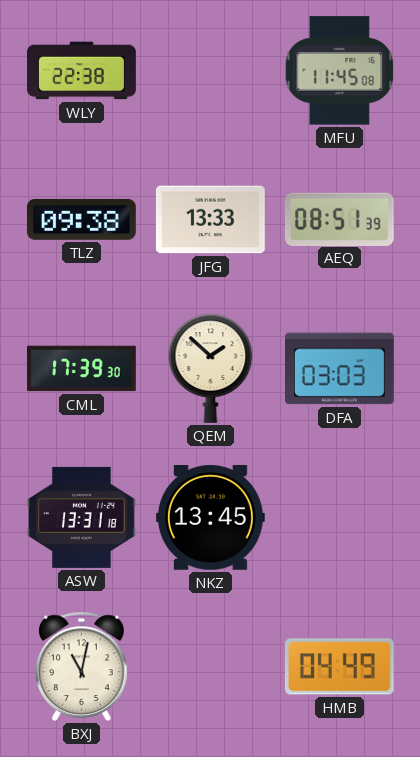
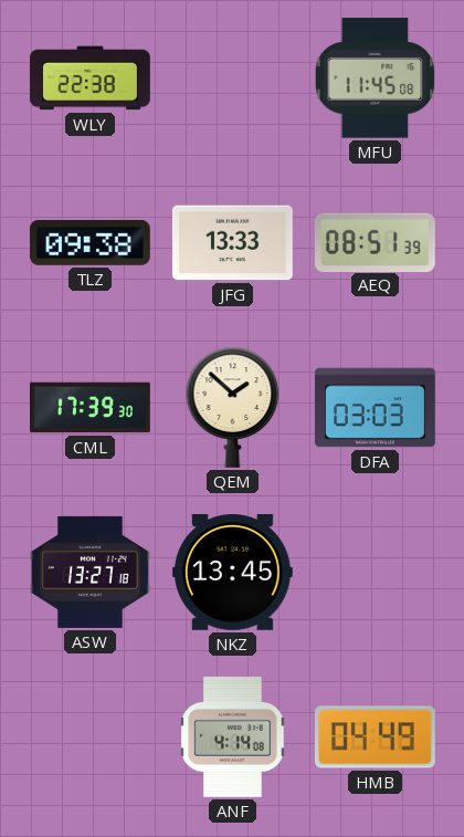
ASW: 13:31 -> 13:27
BXJ: 11:02 -> none
ANF: none -> 4:14
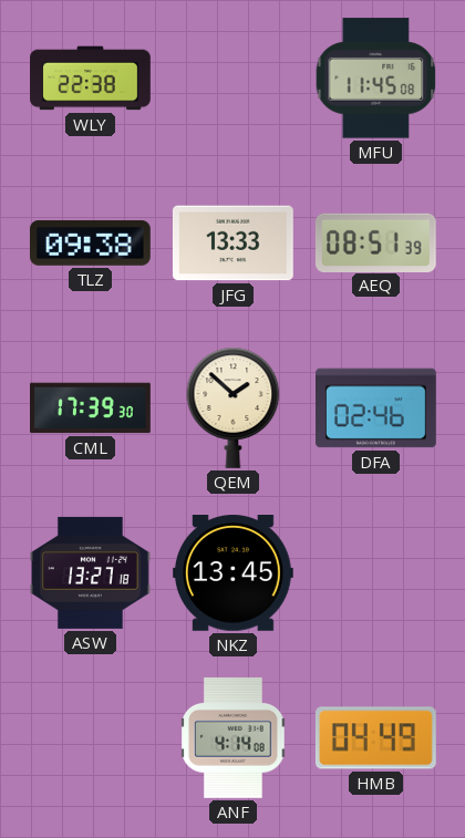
DFA: 03:03 -> 02:46
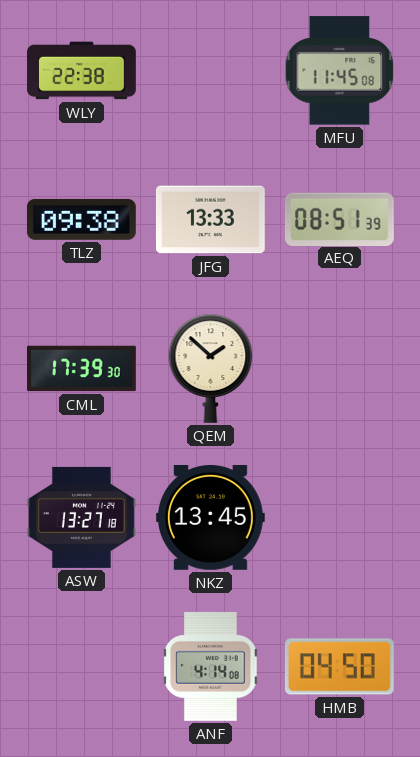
DFA: 02:46 -> none
HMB: 04:49 -> 04:50
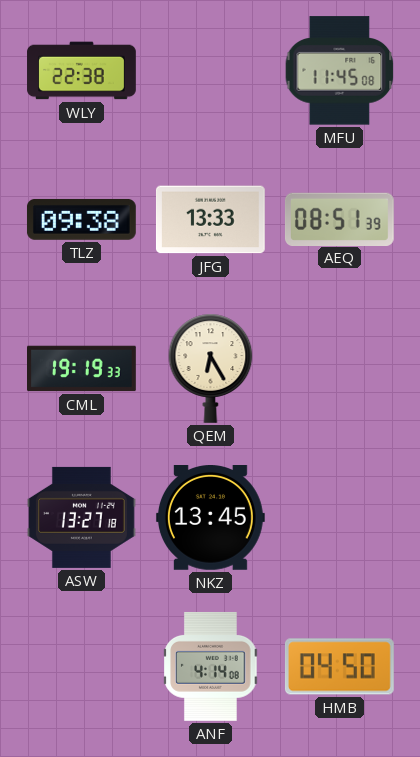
CML: 17:39 -> 19:19
QEM: 1:52 -> 6:25
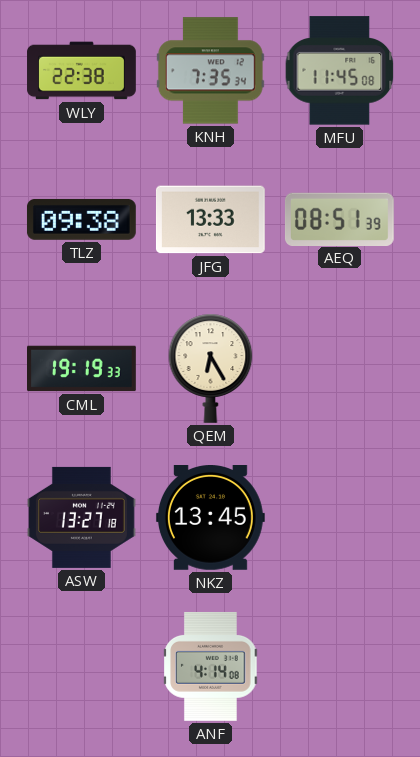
KNH: none -> 7:35
HMB: 04:50 -> none
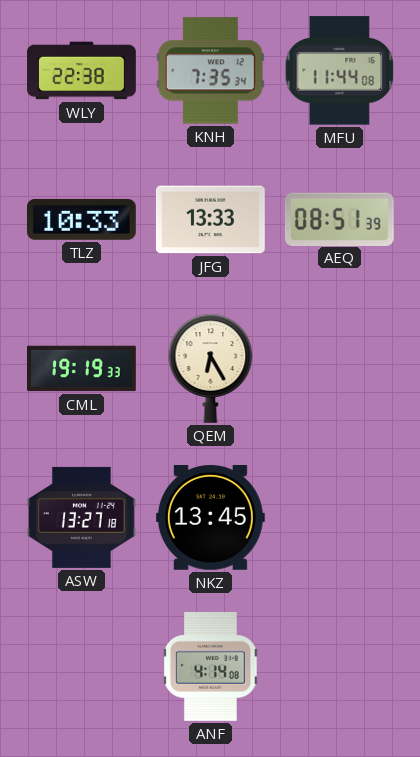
MFU: 11:45 -> 11:44
TLZ: 09:38 -> 10:33
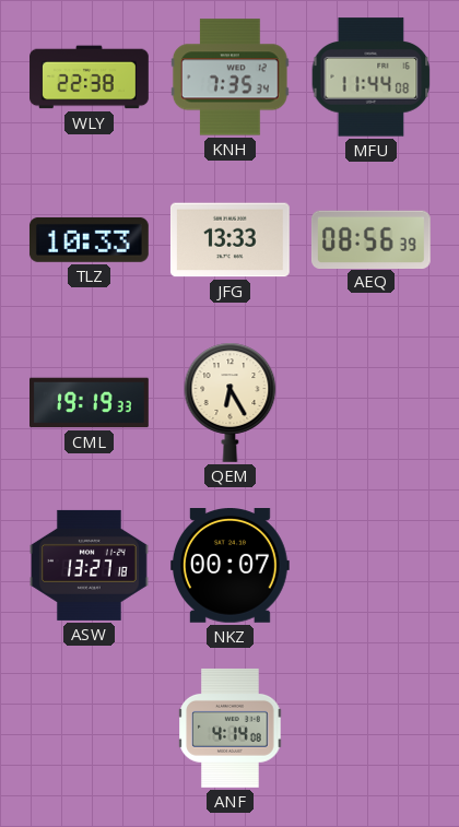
AEQ: 08:51 -> 08:56
NKZ: 13:45 -> 00:07
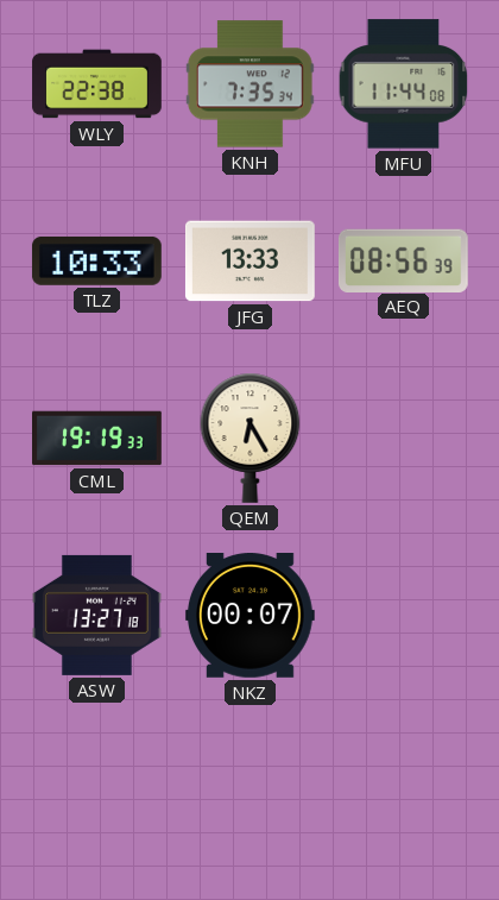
ANF: 4:14 -> none
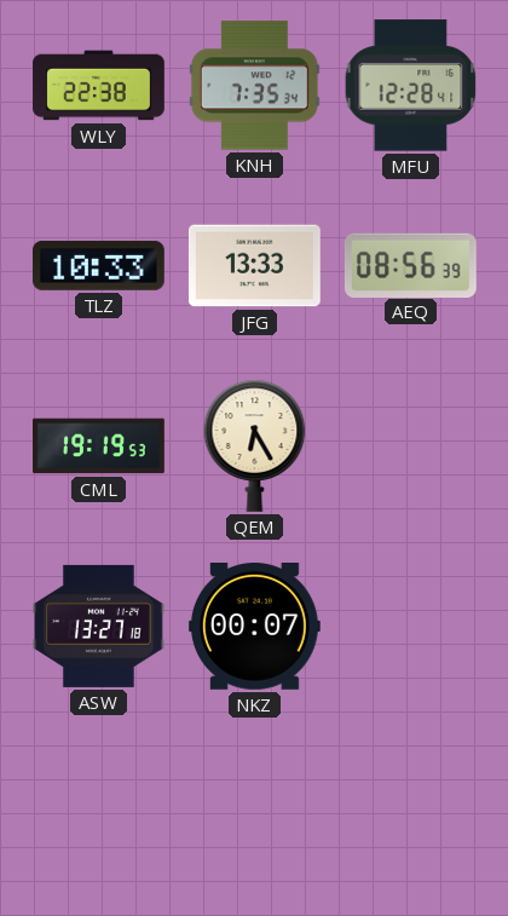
MFU: 11:44 -> 12:28
CML: 19:19:33 -> 19:19:53
